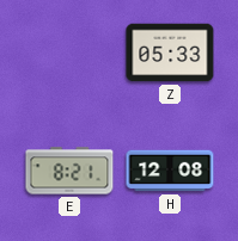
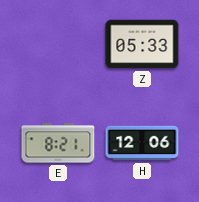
H: 12:08 -> 12:06
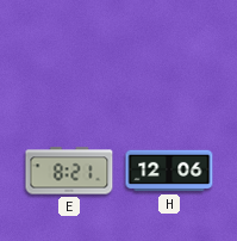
Z: 05:33 -> none
